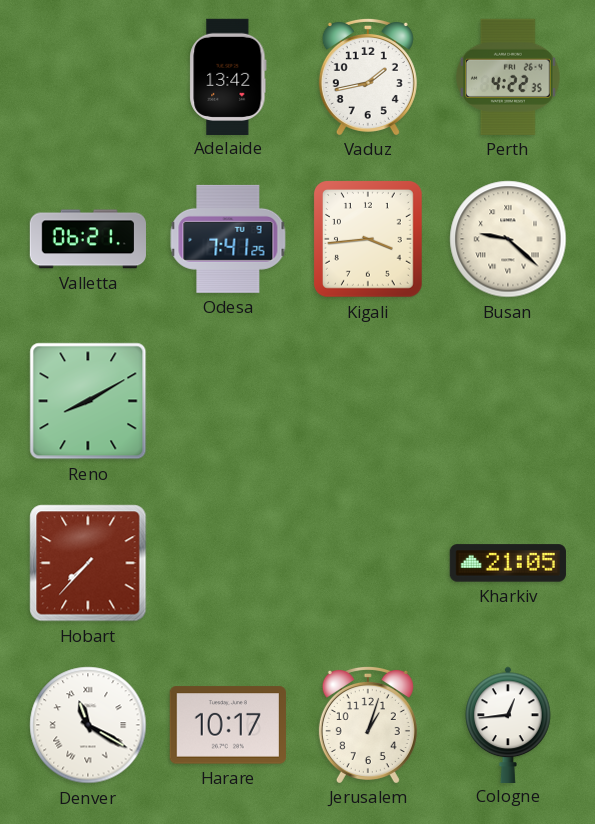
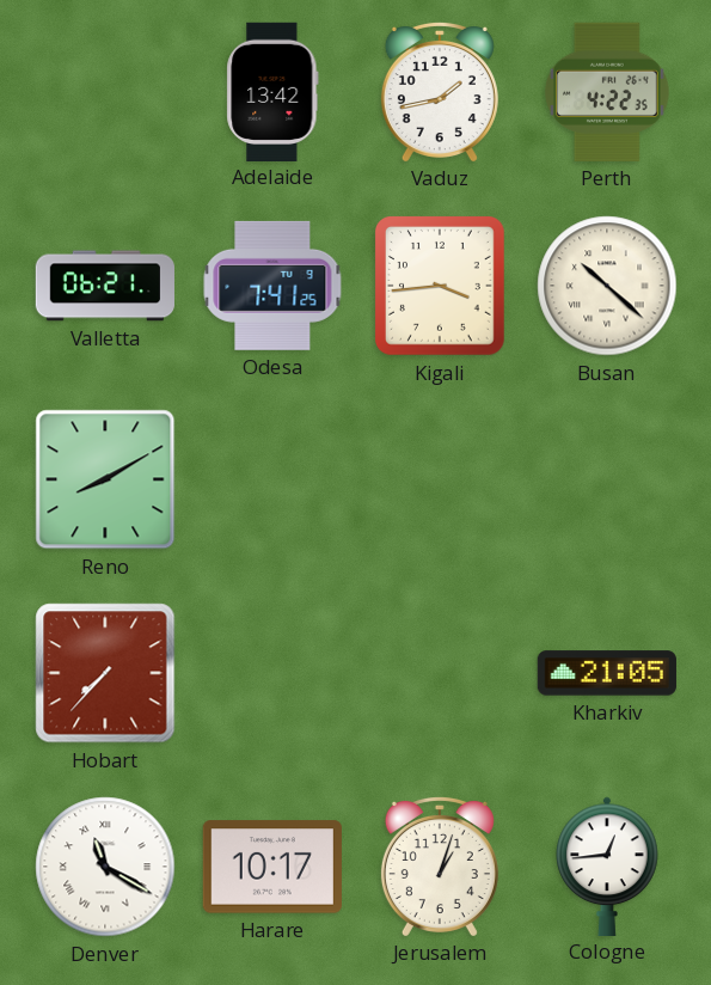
Busan: 9:22 -> 10:22
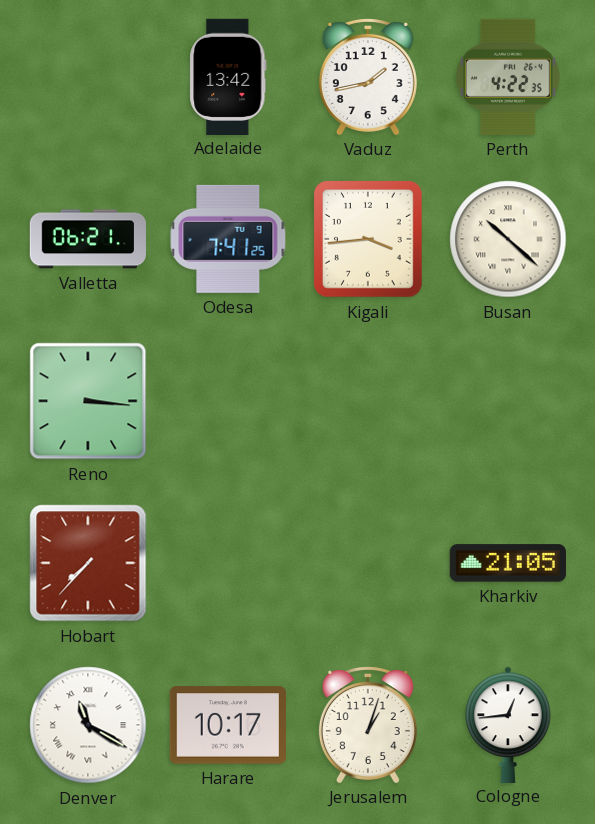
Reno: 8:10 -> 3:16
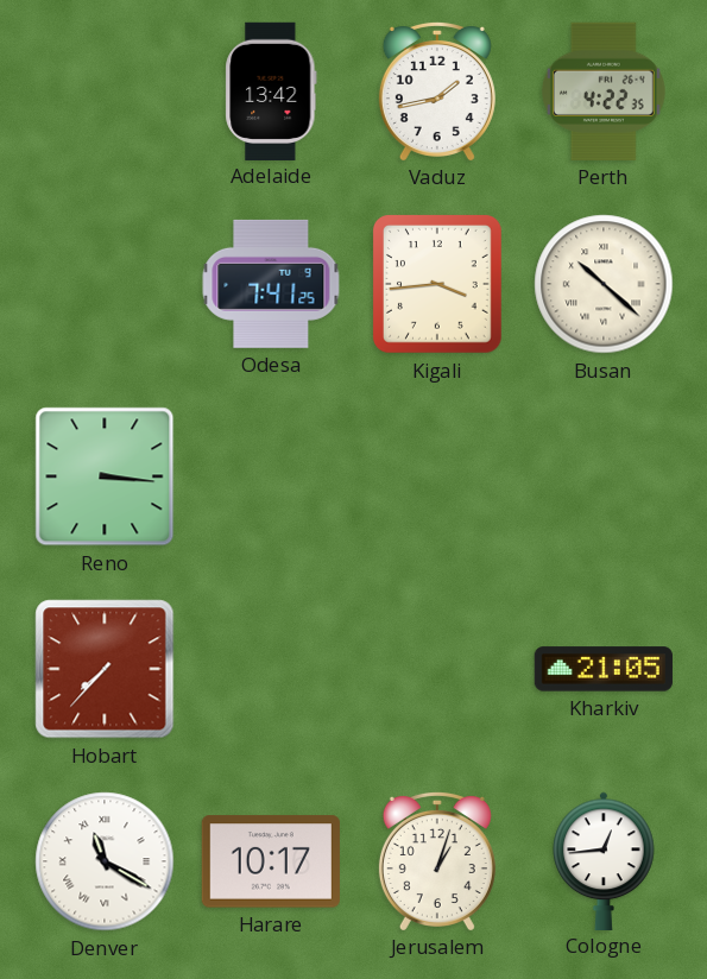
Valletta: 06:21 -> none
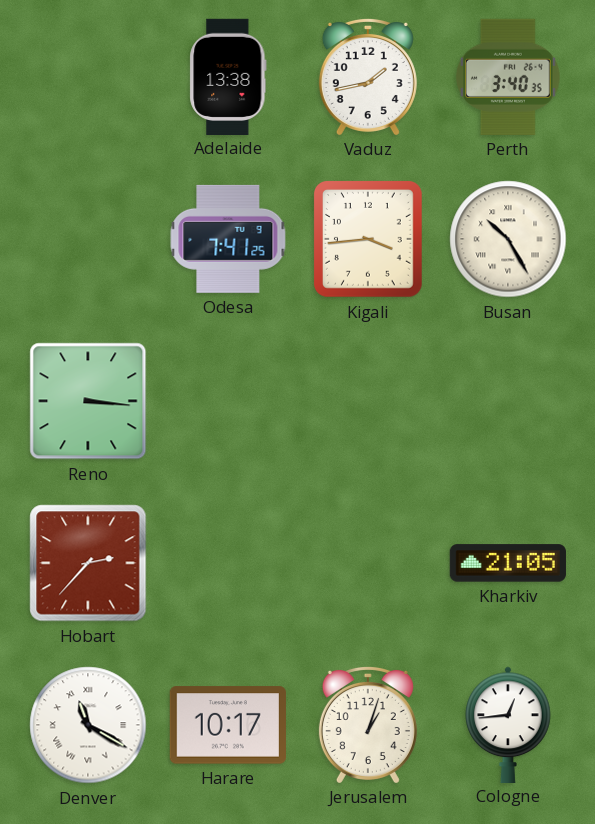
Adelaide: 13:42 -> 13:38
Perth: 4:22 -> 3:40
Busan: 10:22 -> 10:25
Hobart: 7:37 -> 2:37
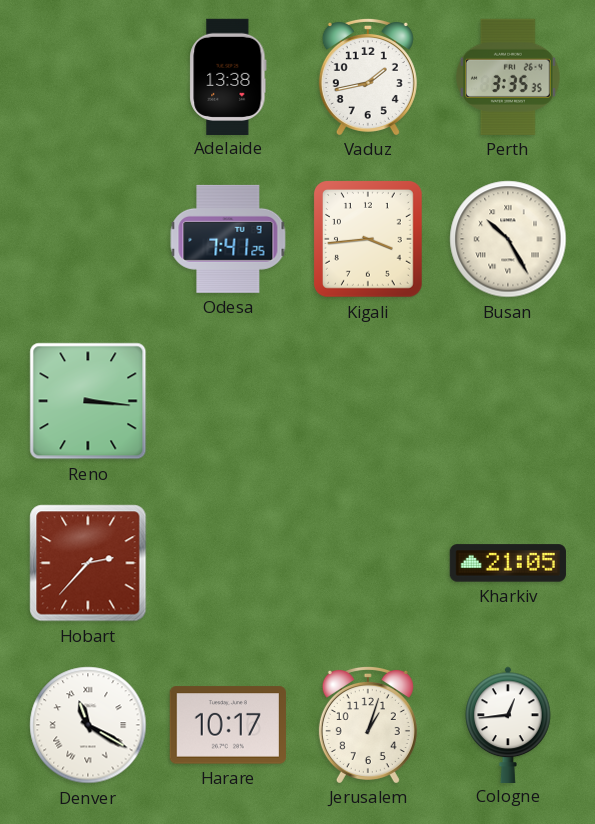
Perth: 3:40 -> 3:35
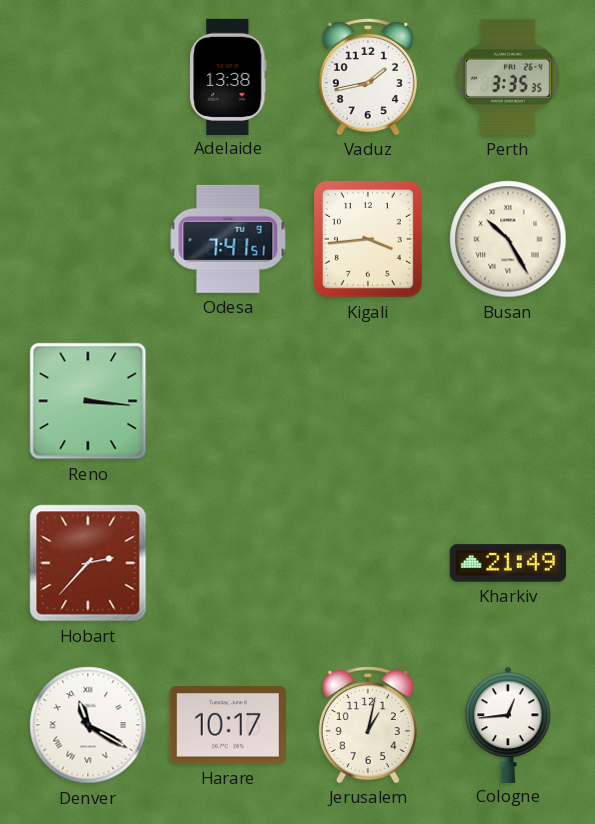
Odesa: 7:41:25 -> 7:41:51
Kharkiv: 21:05 -> 21:49
Jerusalem: 1:03 -> 1:02
